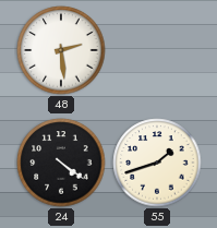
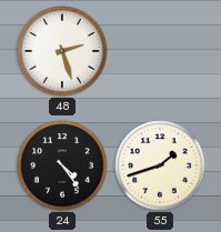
48: 2:29 -> 2:27
24: 4:21 -> 4:24
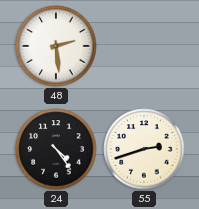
48: 2:27 -> 2:29
55: 1:42 -> 2:42
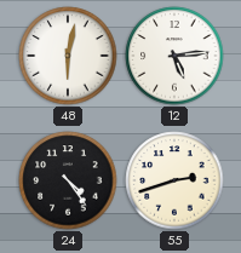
48: 2:29 -> 6:02
12: none -> 5:14
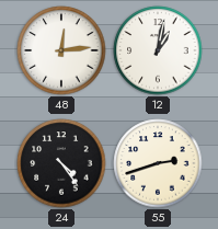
48: 6:02 -> 12:14
12: 5:14 -> 1:02
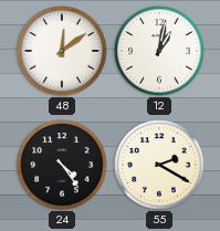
48: 12:14 -> 12:09
55: 2:42 -> 2:20
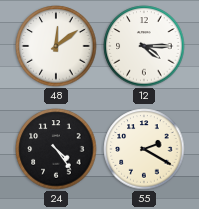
12: 1:02 -> 4:15
